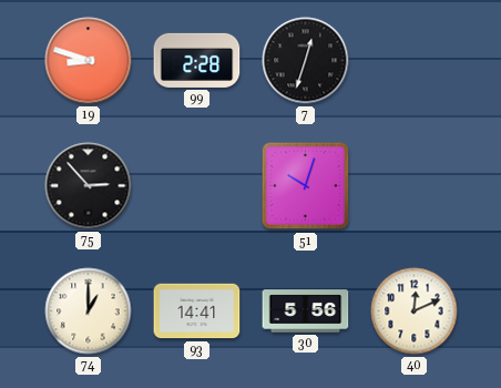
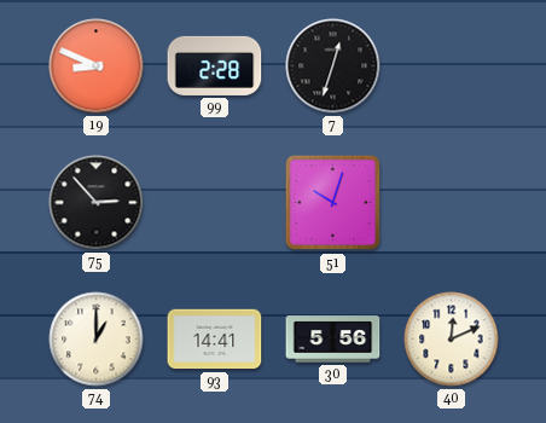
19: 8:48 -> 8:49
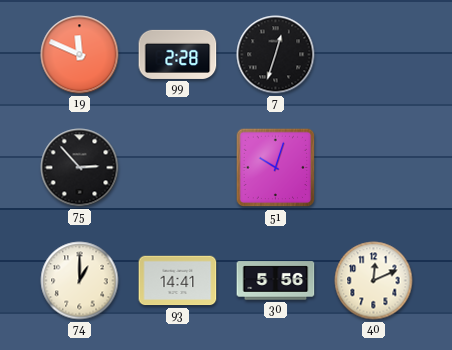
19: 8:49 -> 11:49
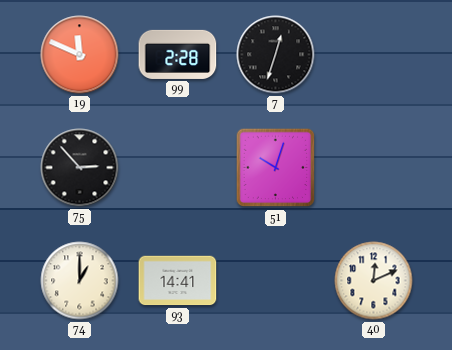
30: 5:56 -> none
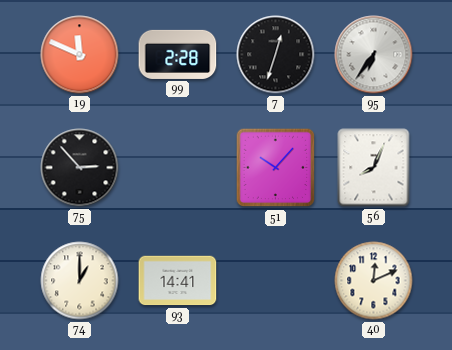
95: none -> 6:36
51: 10:03 -> 10:07
56: none -> 8:04
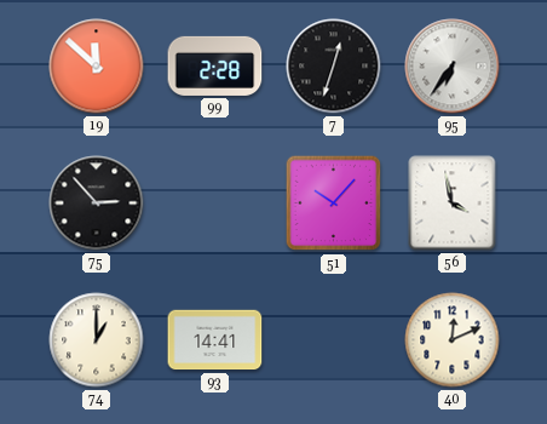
19: 11:49 -> 11:52
56: 8:04 -> 3:58
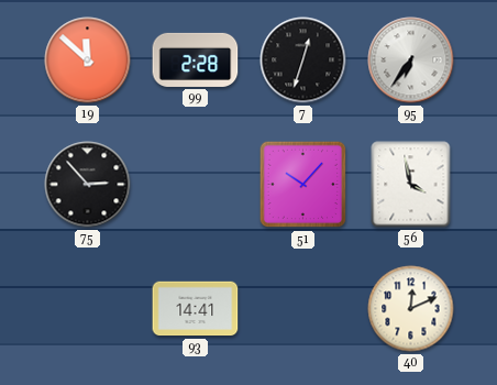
74: 1:00 -> none
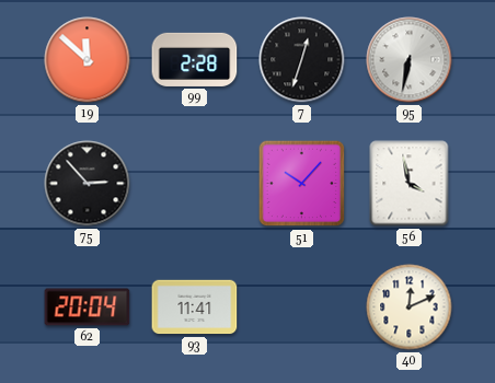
95: 6:36 -> 6:32
62: none -> 20:04
93: 14:41 -> 11:41
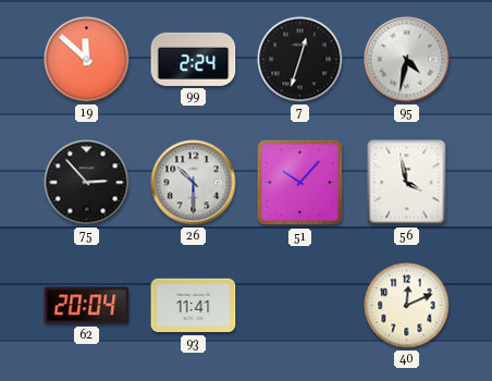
99: 2:28 -> 2:24
95: 6:32 -> 4:32
26: none -> 10:30
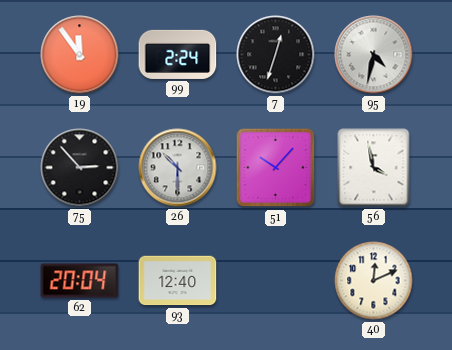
19: 11:52 -> 11:54
93: 11:41 -> 12:40
